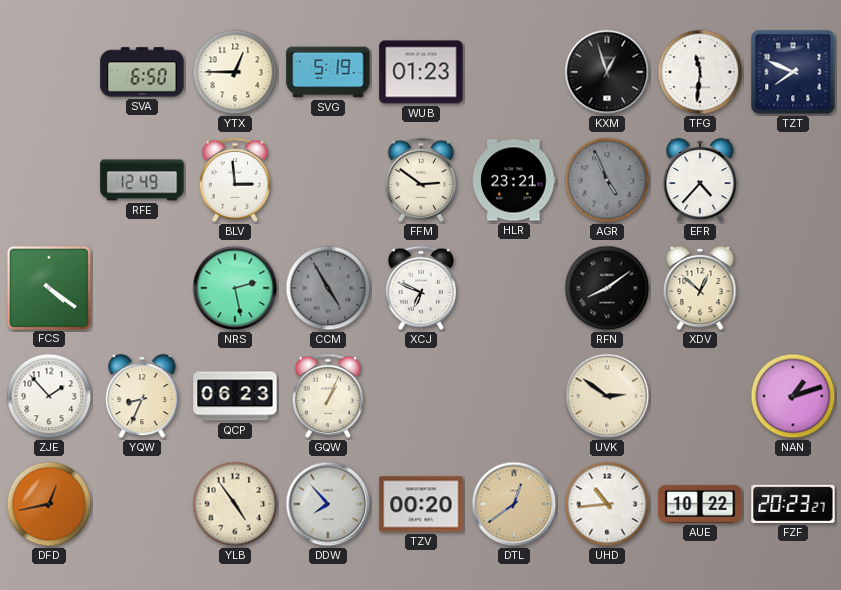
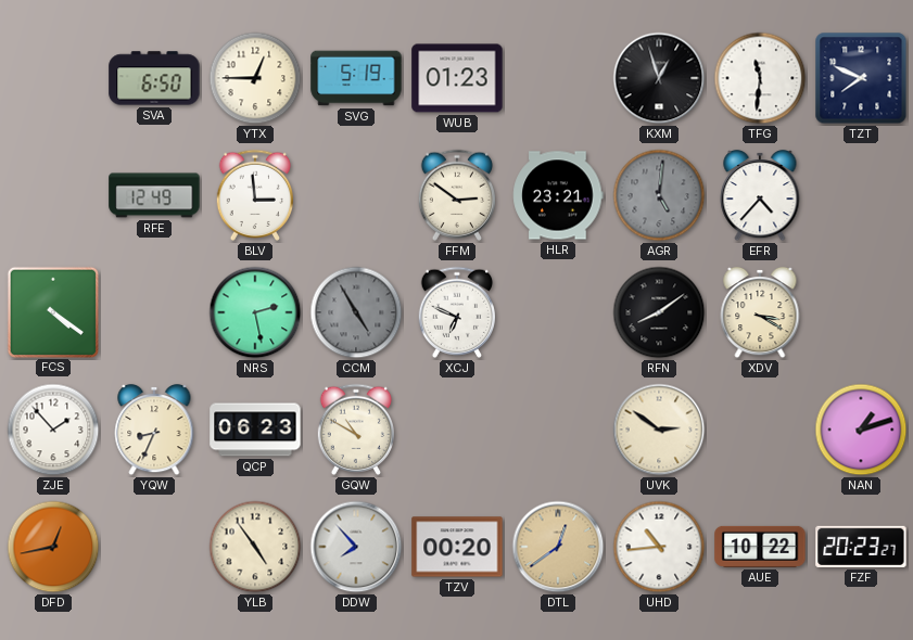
AGR: 4:56 -> 5:01
XDV: 12:52 -> 3:20
GQW: 1:04 -> 10:50
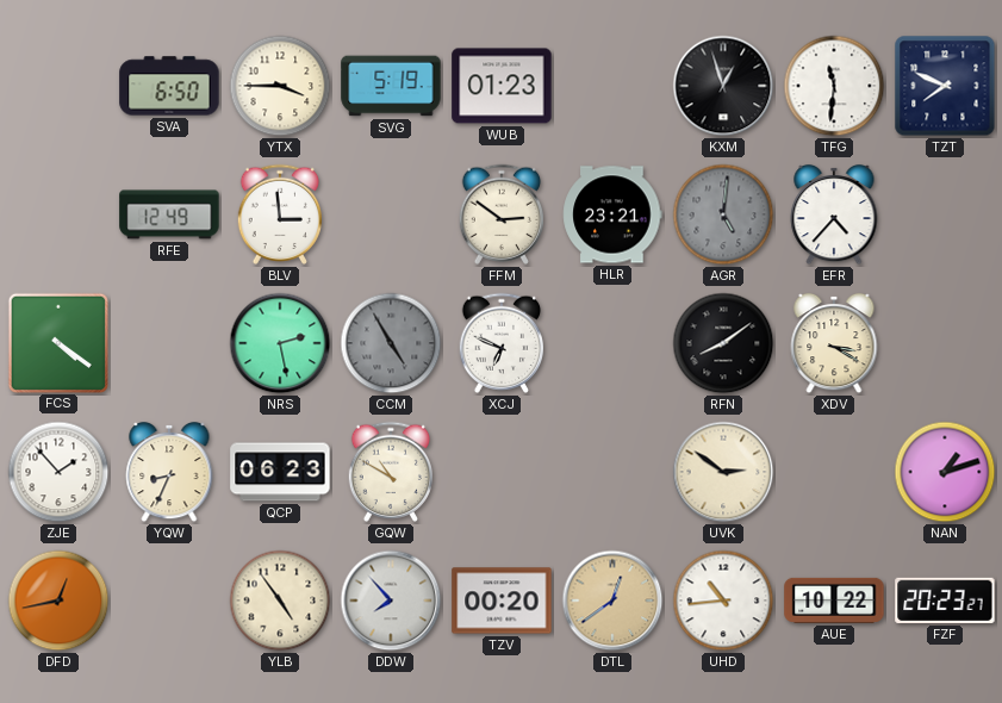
YTX: 12:45 -> 3:45
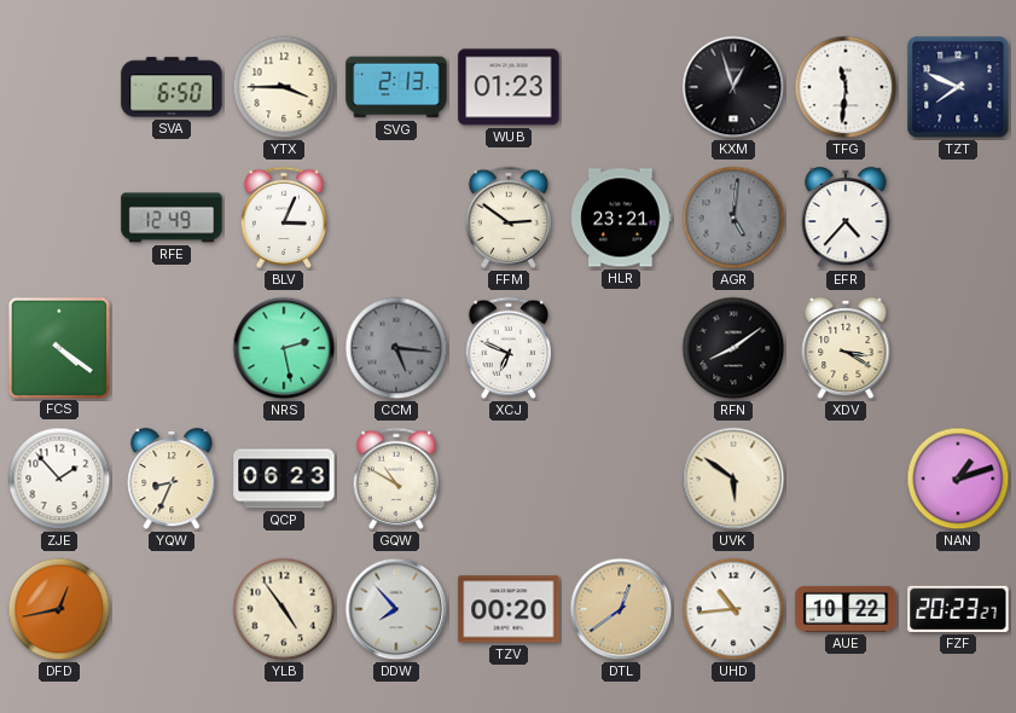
SVG: 5:19 -> 2:13
BLV: 2:59 -> 3:04
CCM: 4:55 -> 5:16
UVK: 2:51 -> 5:51
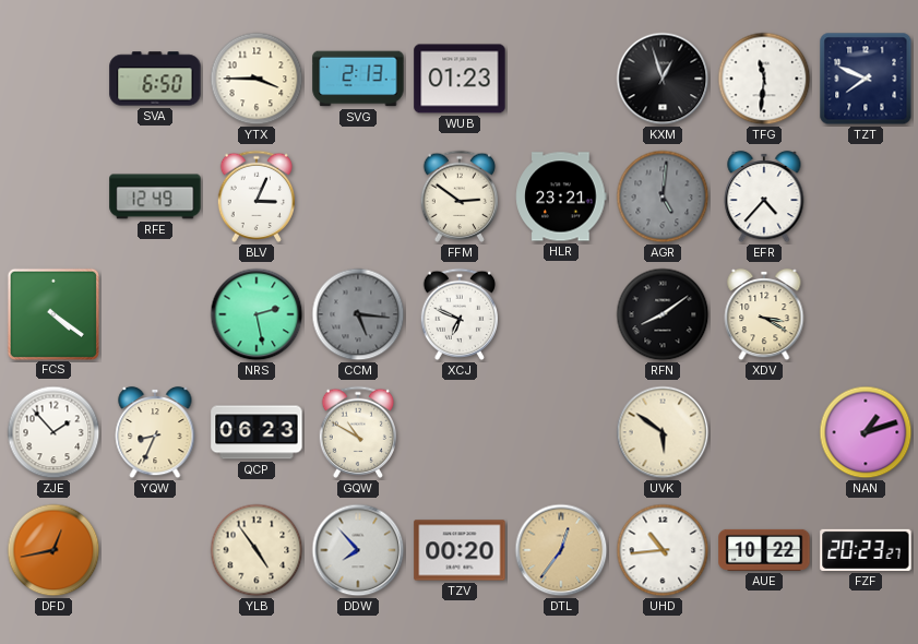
DTL: 12:39 -> 12:36
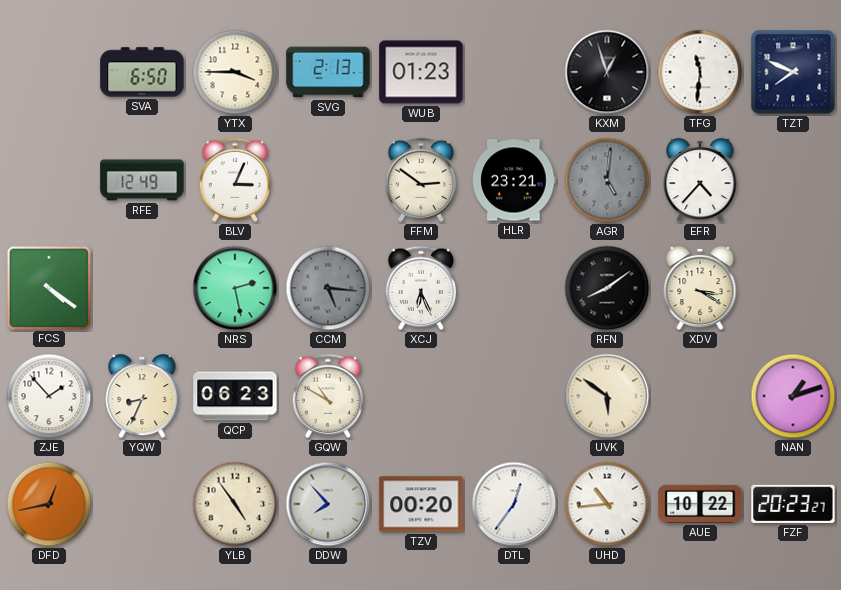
XCJ: 6:49 -> 6:26
DTL dial: champagne -> white
